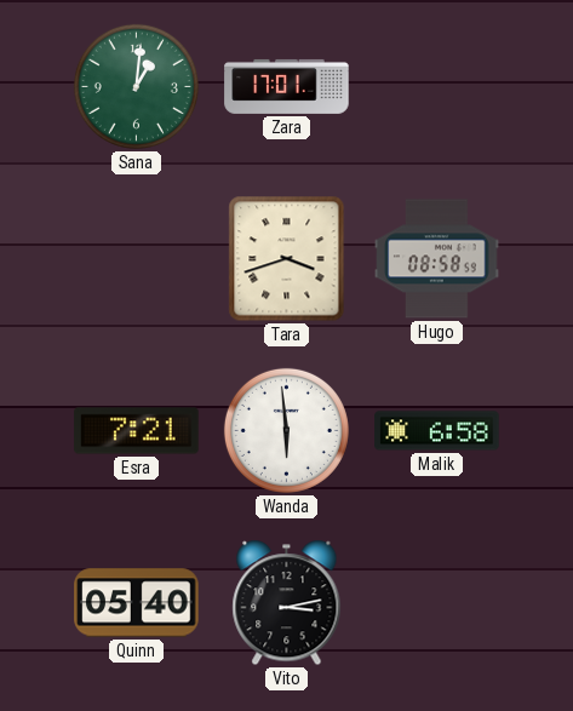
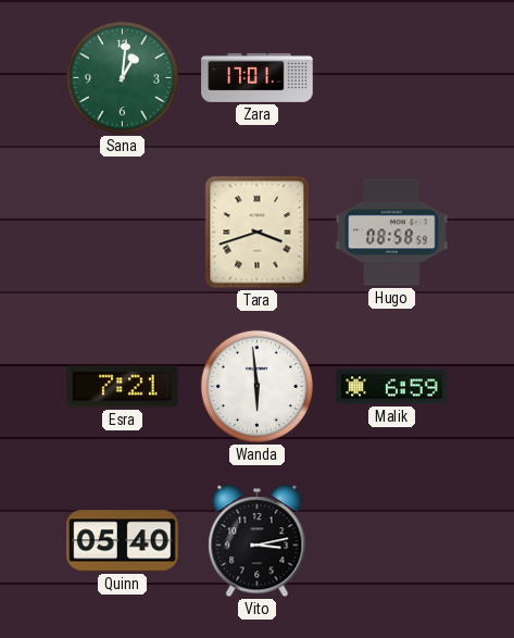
Malik: 6:58 -> 6:59
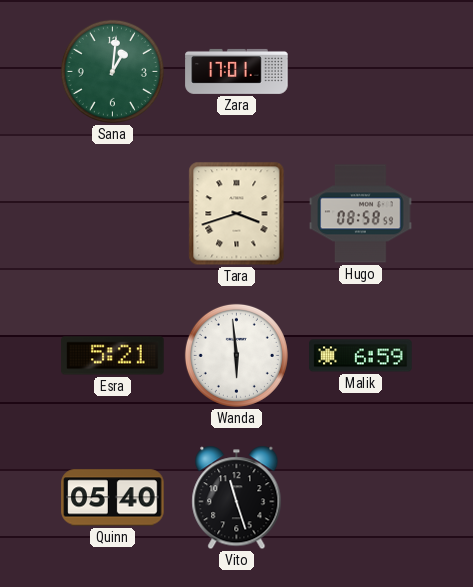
Esra: 7:21 -> 5:21
Vito: 3:13 -> 11:27
